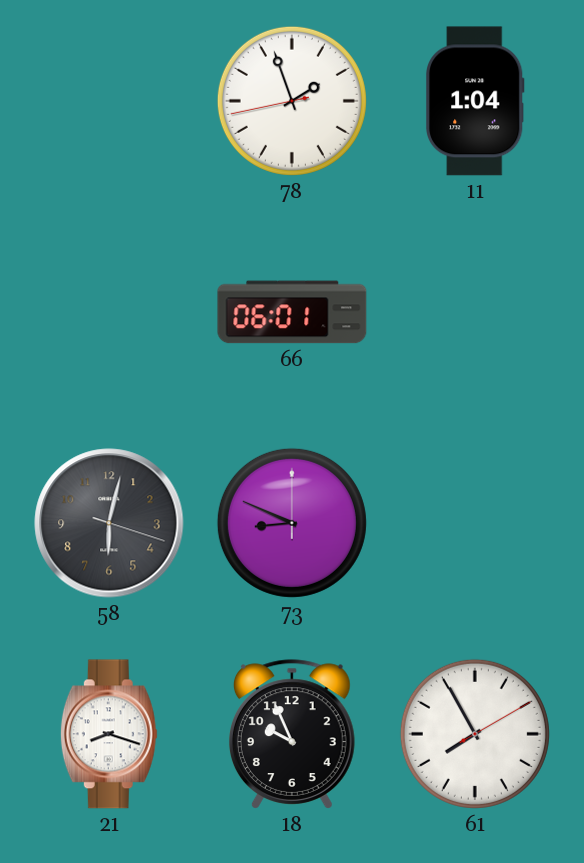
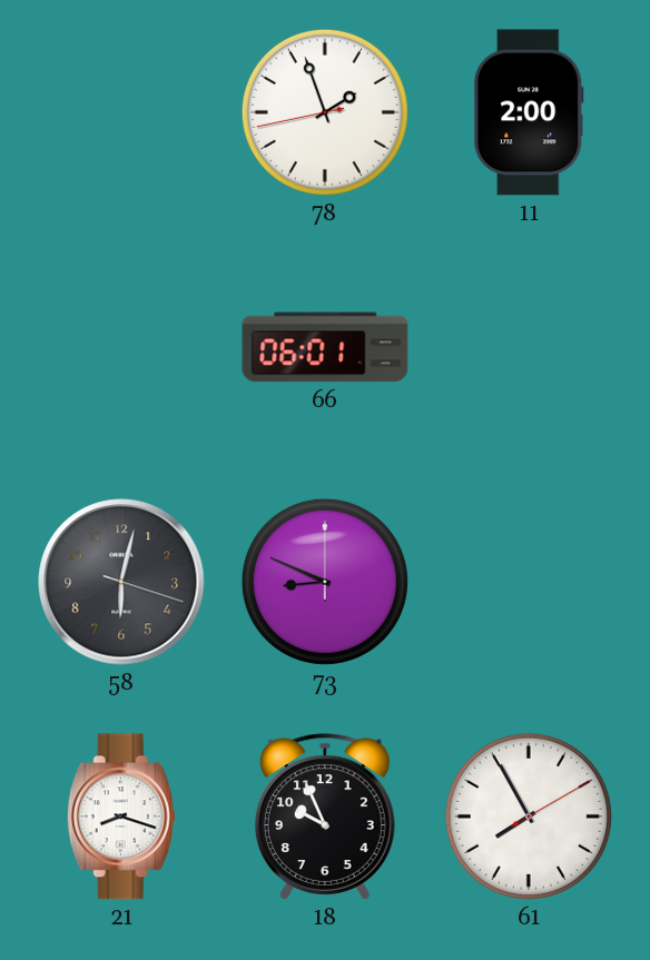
11: 1:04 -> 2:00
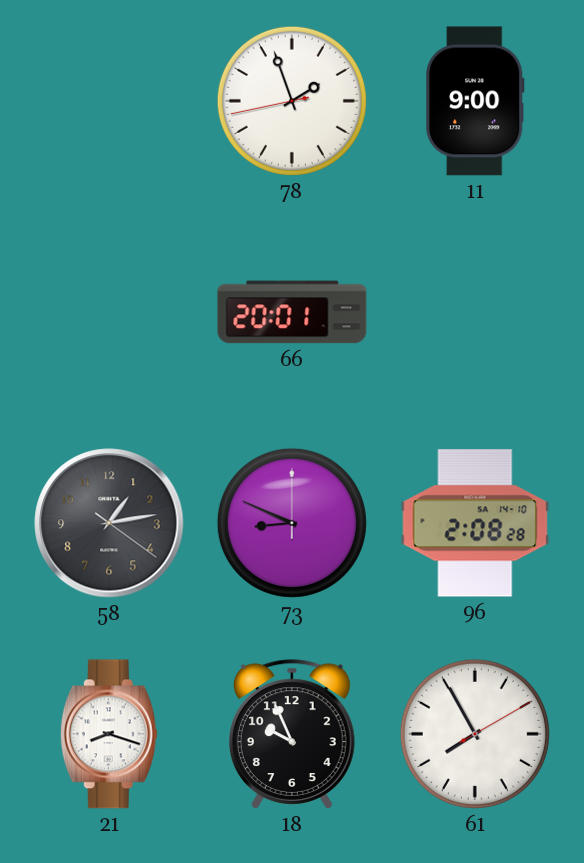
11: 2:00 -> 9:00
66: 06:01 -> 20:01
58: 6:02 -> 1:13
96: none -> 2:08
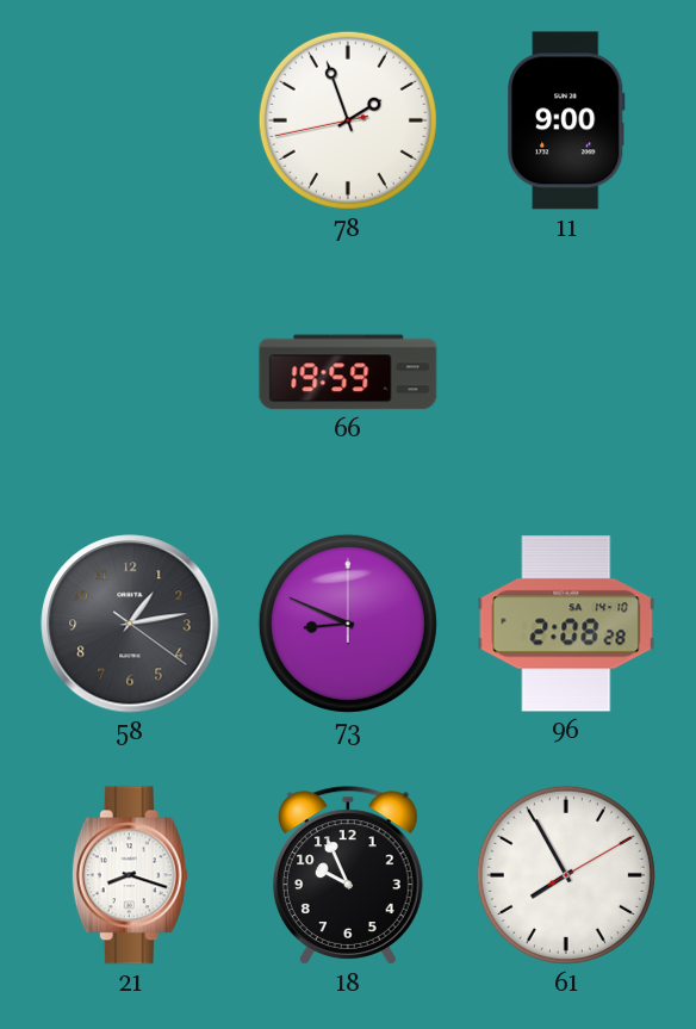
66: 20:01 -> 19:59
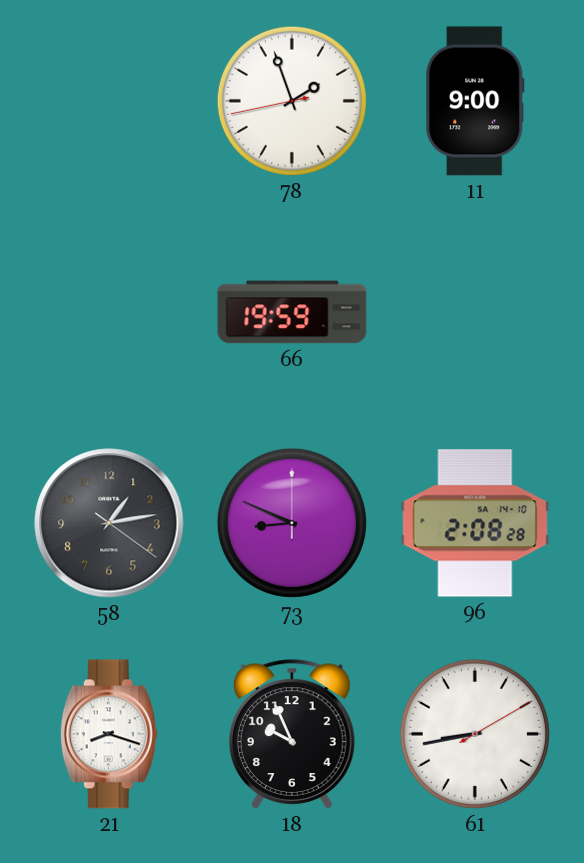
61: 7:55 -> 8:43
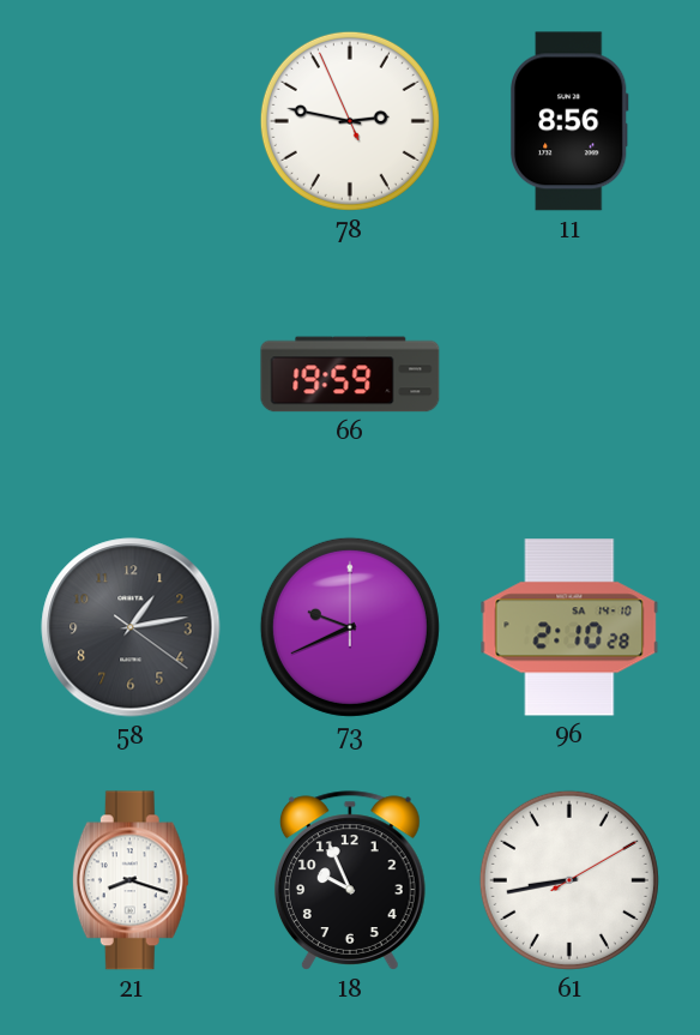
78: 1:56 -> 2:46
11: 9:00 -> 8:56
73: 8:49 -> 9:41
96: 2:08 -> 2:10
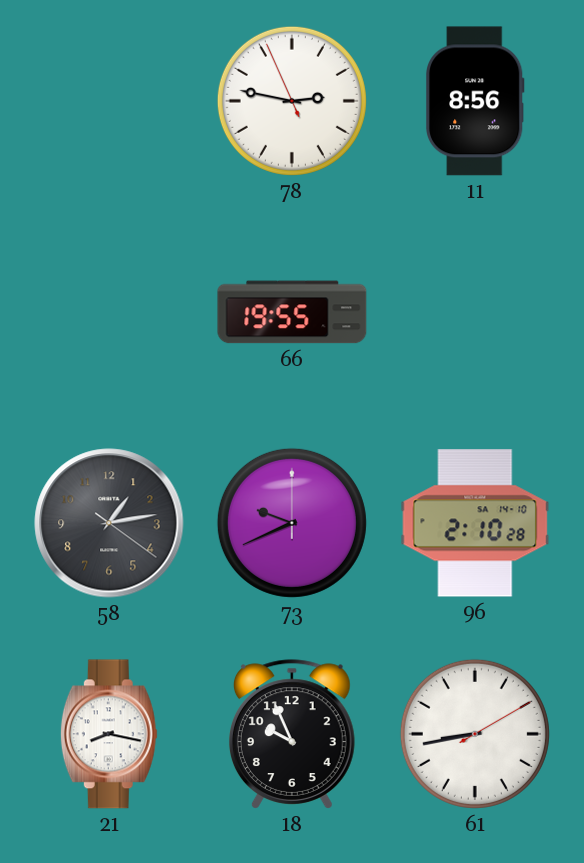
66: 19:59 -> 19:55
21: 8:18 -> 8:17
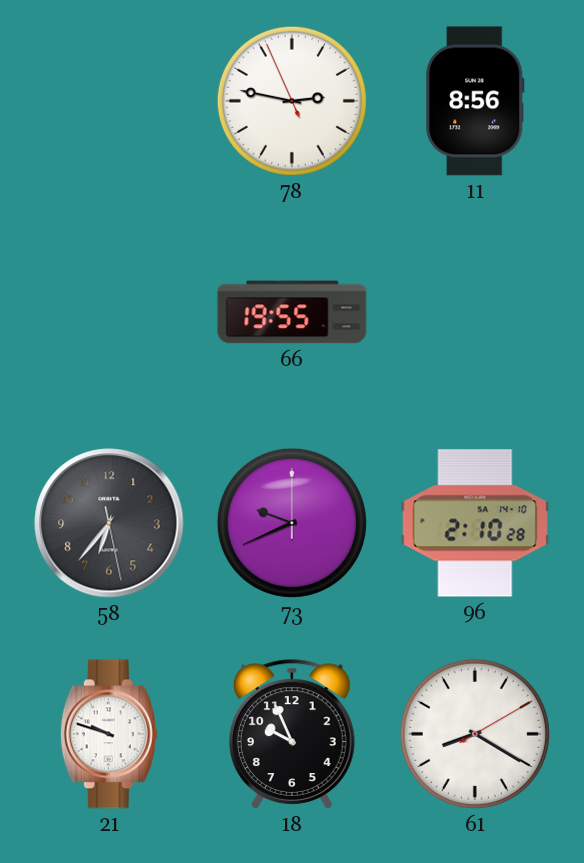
58: 1:13 -> 6:36
21: 8:17 -> 9:48
61: 8:43 -> 8:20
